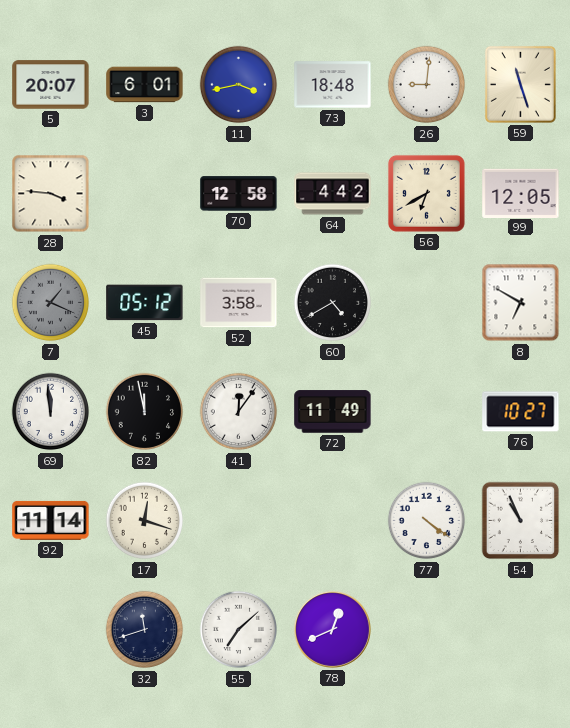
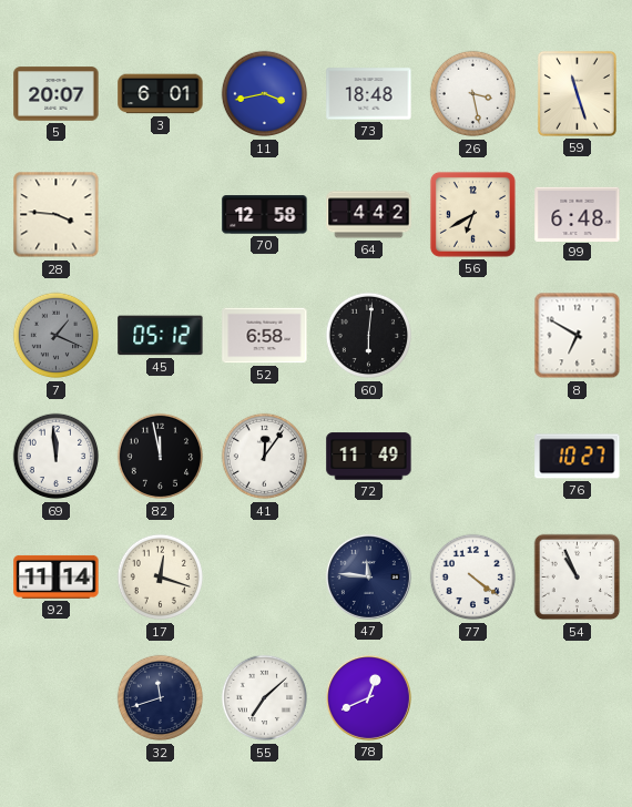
26: 9:01 -> 3:28
99: 12:05 -> 6:48
52: 3:58 -> 6:58
60: 4:40 -> 6:01
47: none -> 11:46
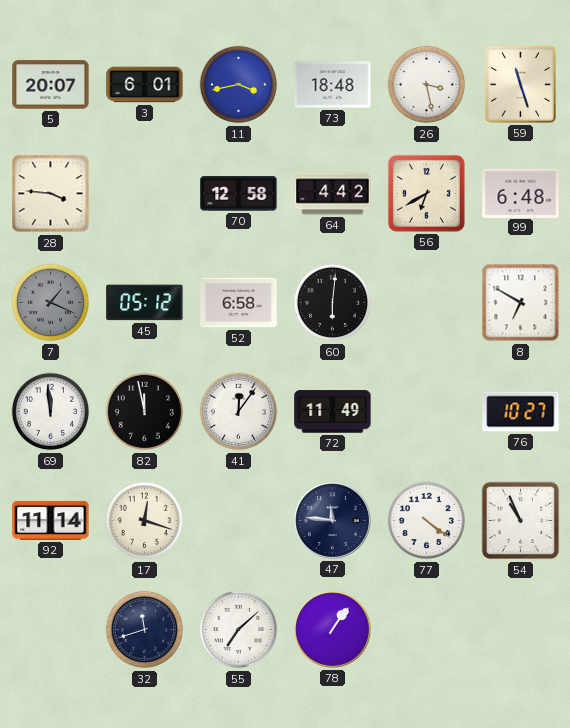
78: 12:41 -> 1:06
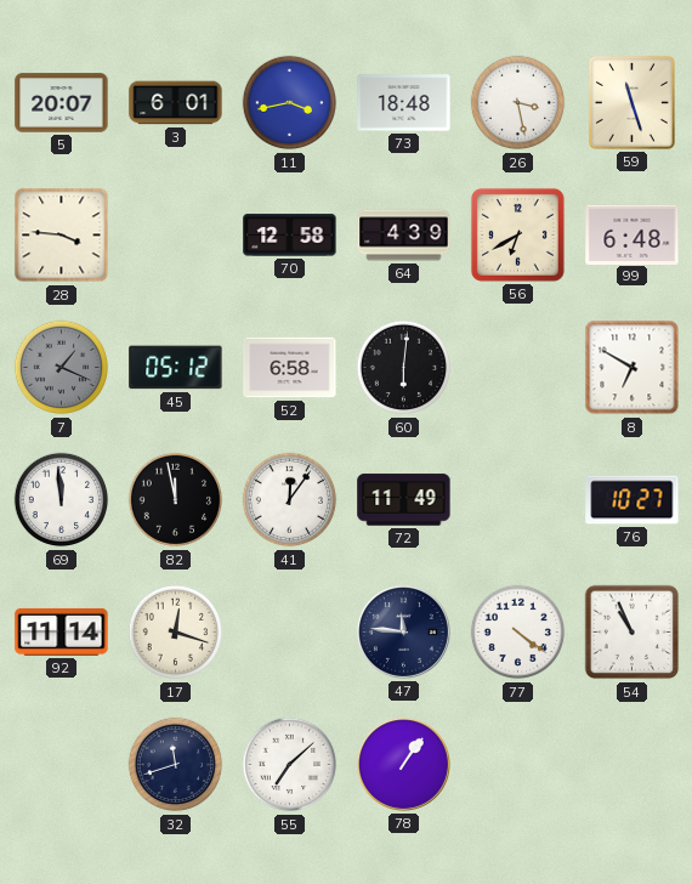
64: 4:42 -> 4:39
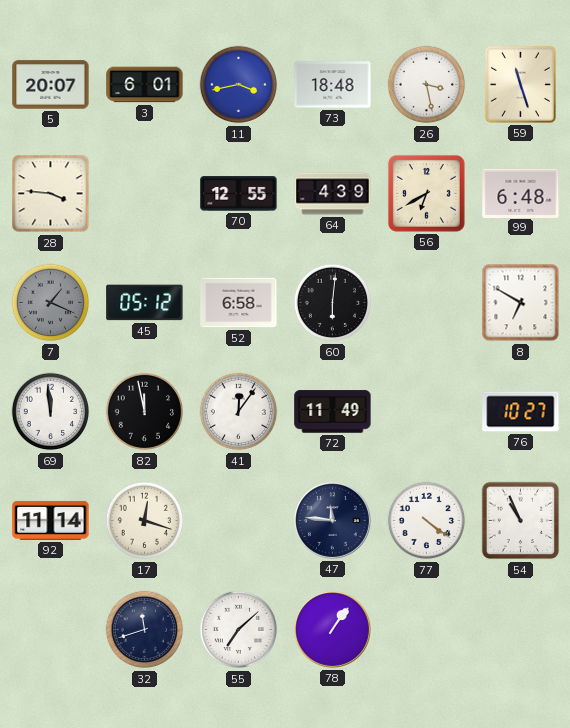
70: 12:58 -> 12:55
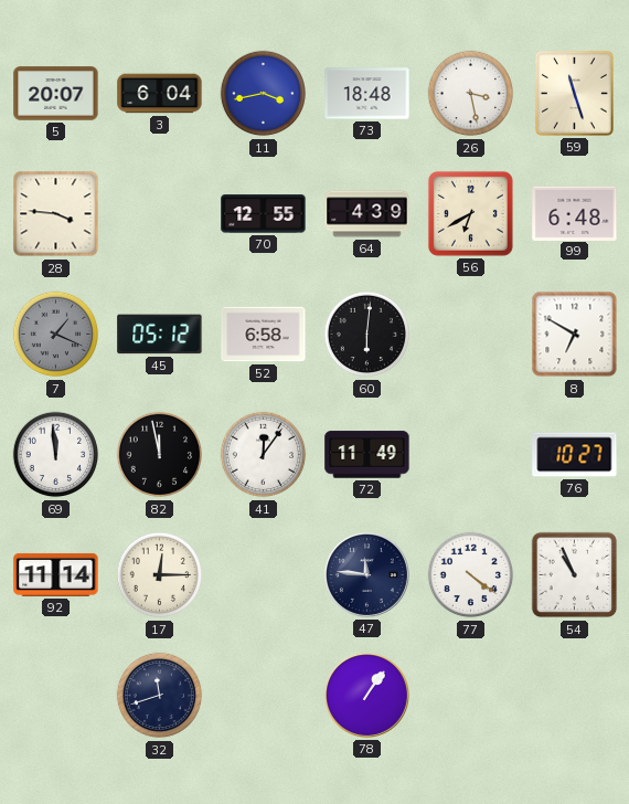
3: 6:01 -> 6:04
17: 12:18 -> 12:15
55: 7:08 -> none
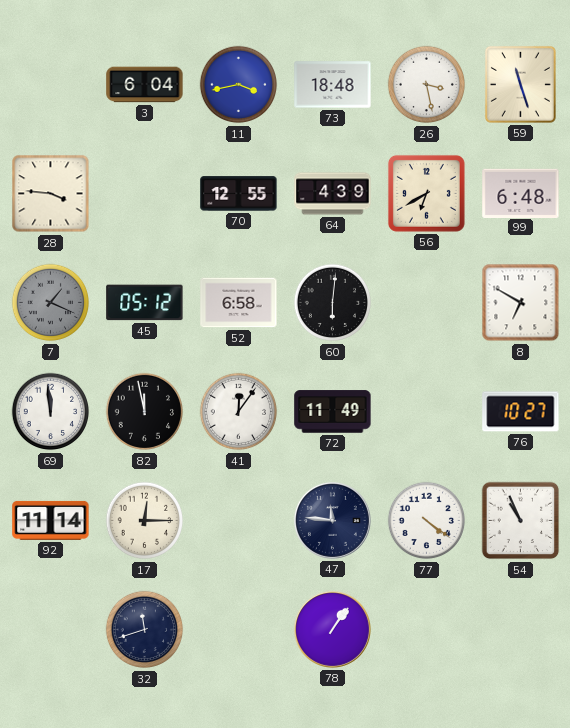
5: 20:07 -> none
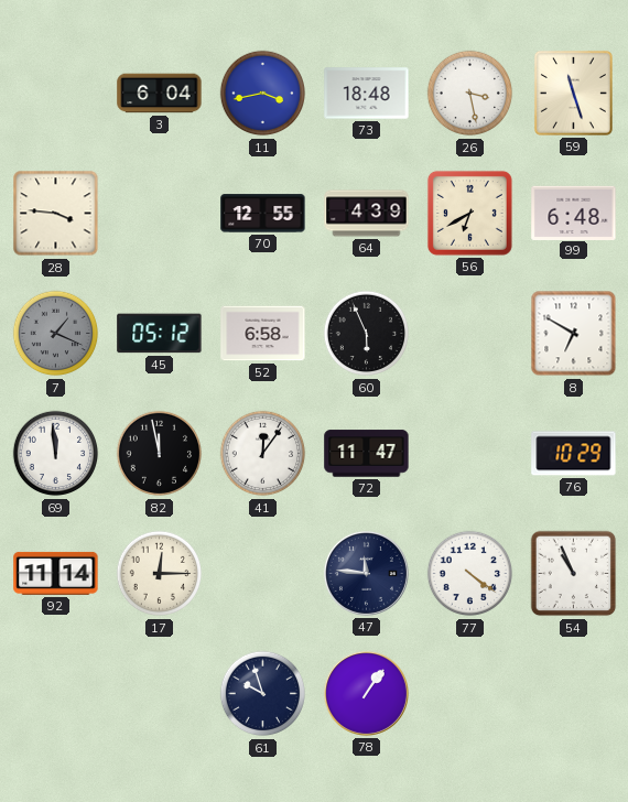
60: 6:01 -> 5:56
72: 11:49 -> 11:47
76: 10:27 -> 10:29
32: 11:42 -> none
61: none -> 9:57
